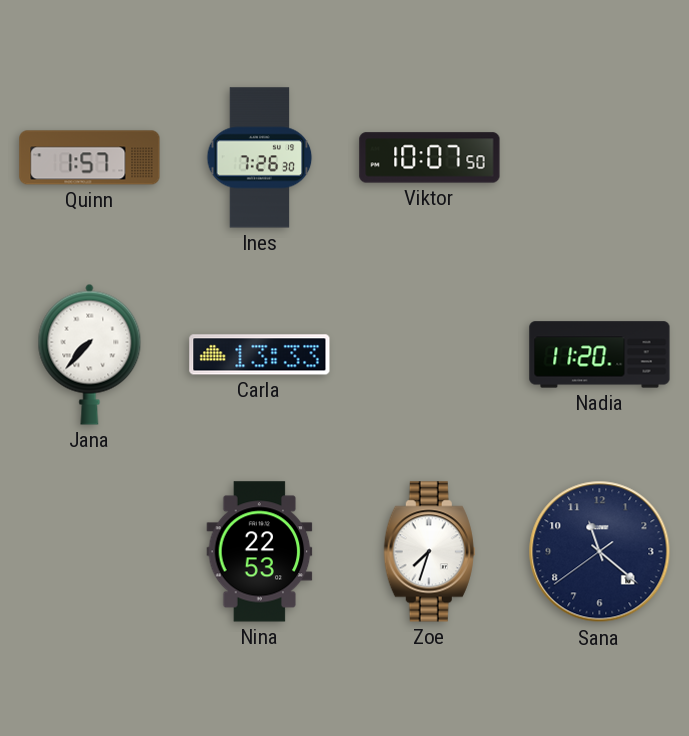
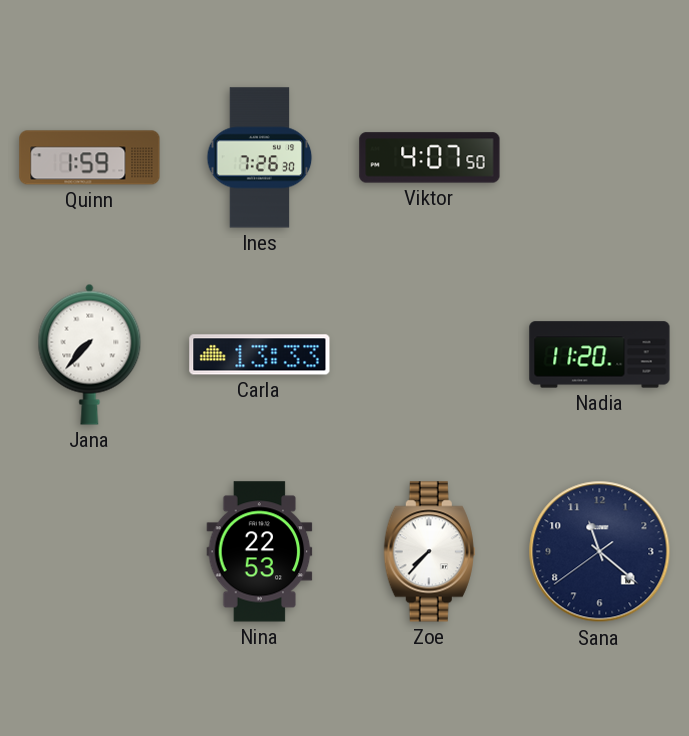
Quinn: 1:57 -> 1:59
Viktor: 10:07 -> 4:07
Zoe: 7:33 -> 7:37
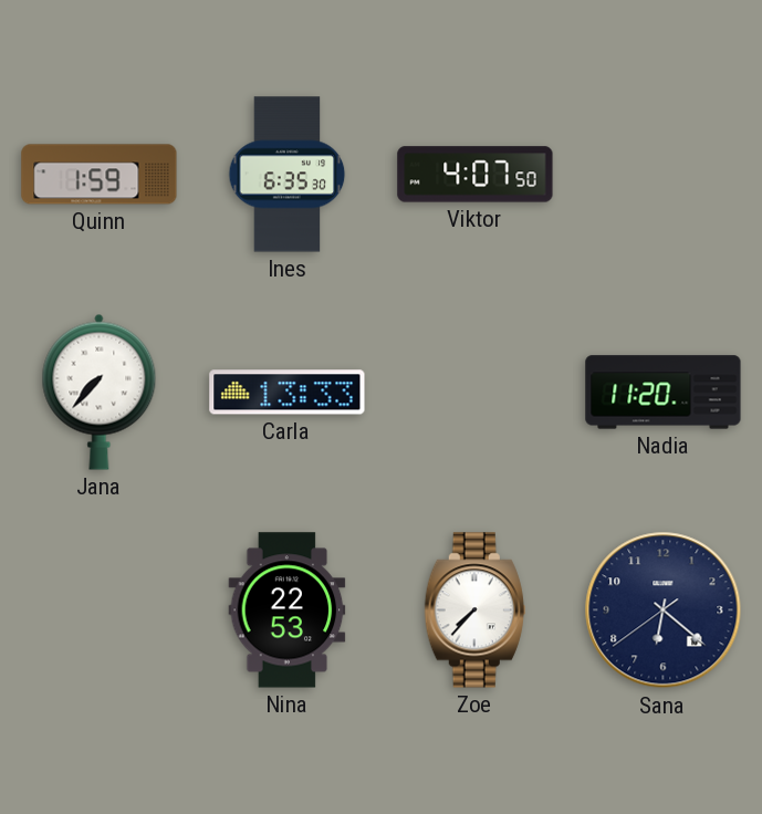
Ines: 7:26 -> 6:35
Sana: 11:21 -> 6:21
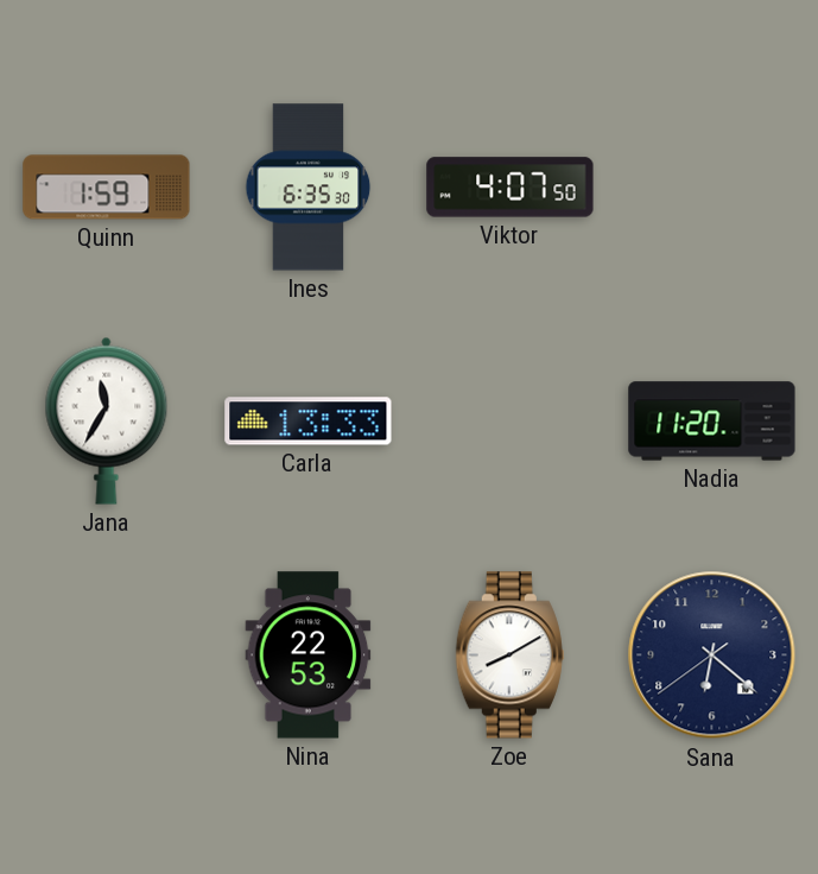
Jana: 7:37 -> 11:35
Zoe: 7:37 -> 8:10
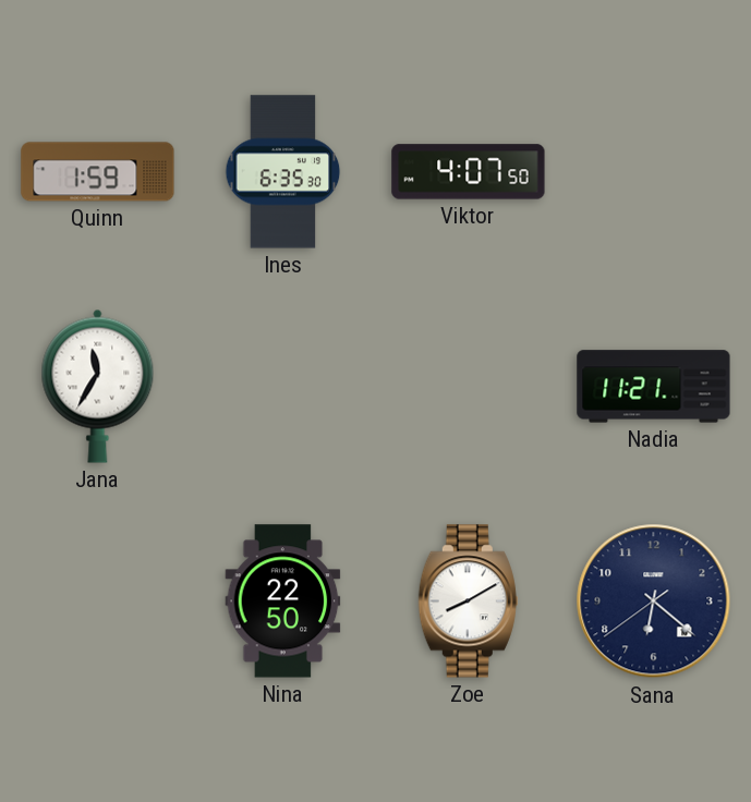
Carla: 13:33 -> none
Nadia: 11:20 -> 11:21
Nina: 22:53 -> 22:50
